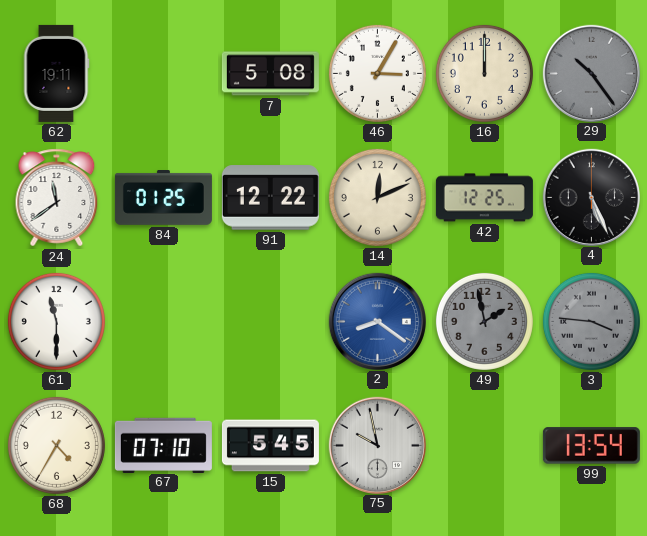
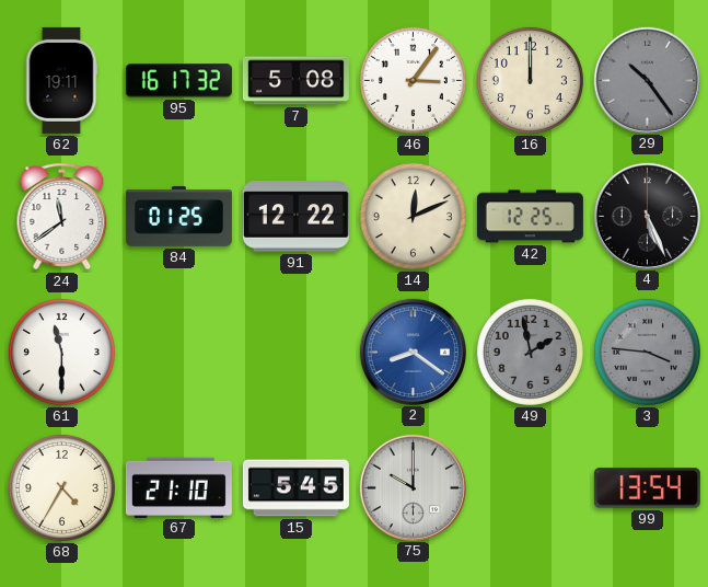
95: none -> 16:17
46: 3:05 -> 3:06
67: 07:10 -> 21:10
75: 9:58 -> 10:00
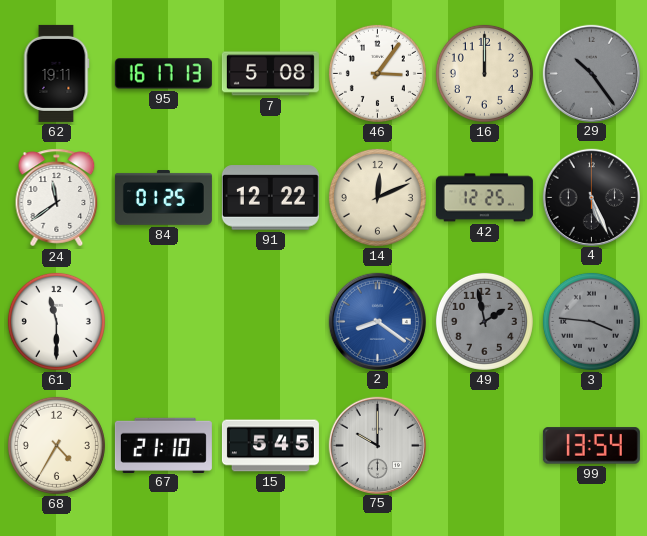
95: 16:17:32 -> 16:17:13
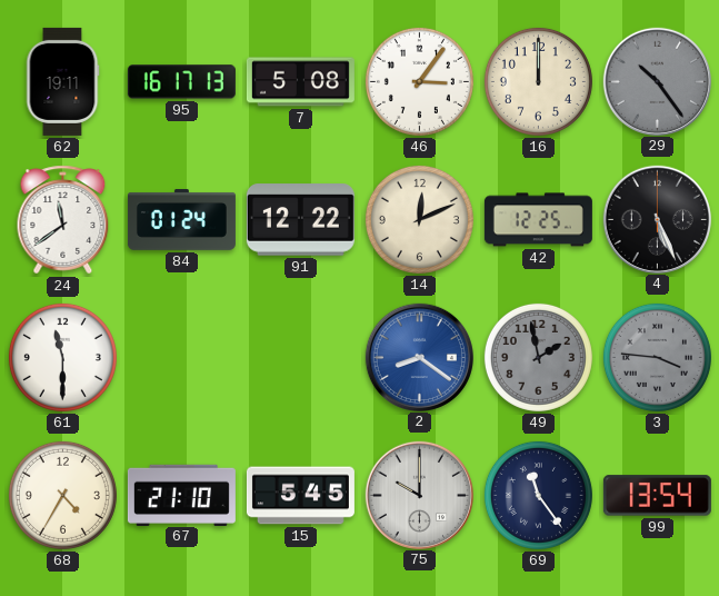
84: 01:25 -> 01:24
69: none -> 11:24
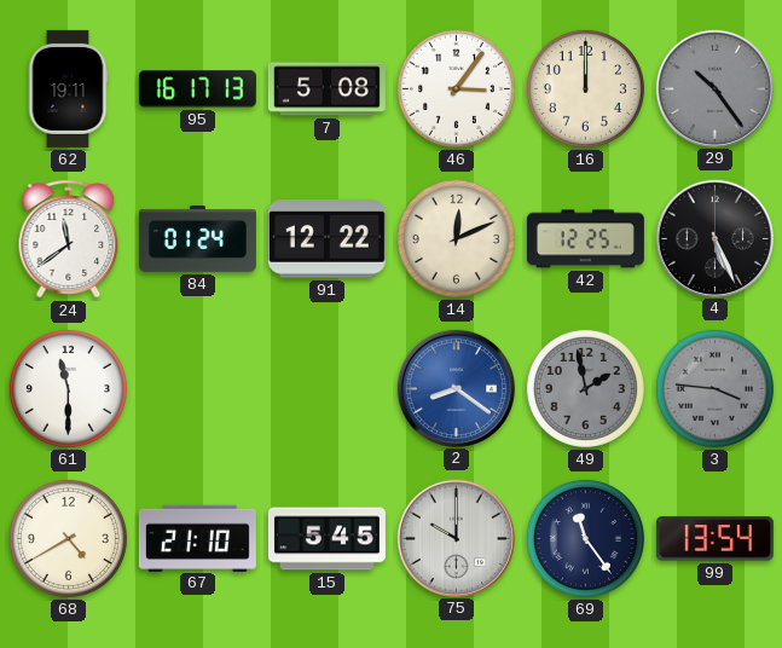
68: 4:35 -> 4:40
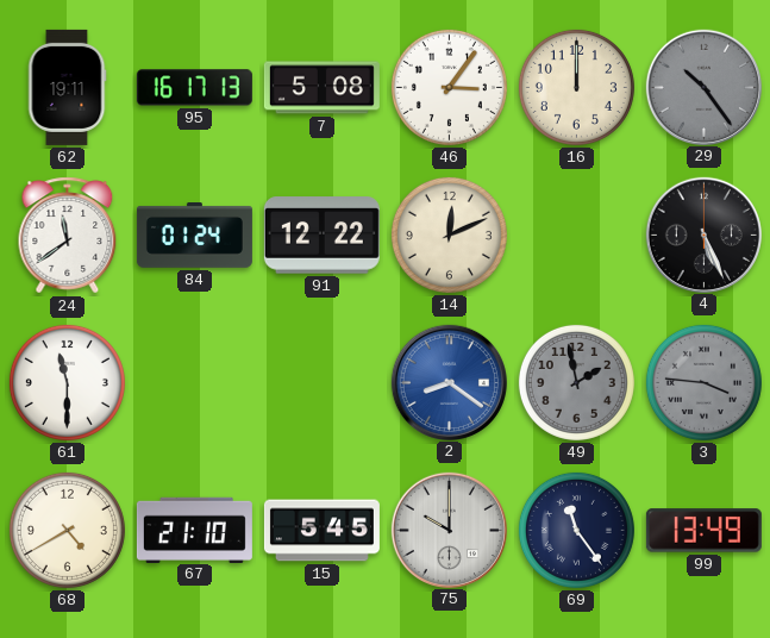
42: 12:25 -> none
99: 13:54 -> 13:49
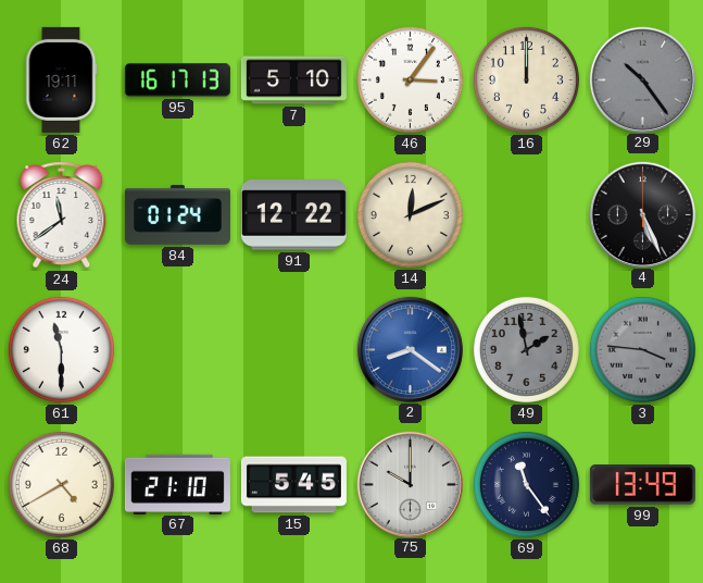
7: 5:08 -> 5:10
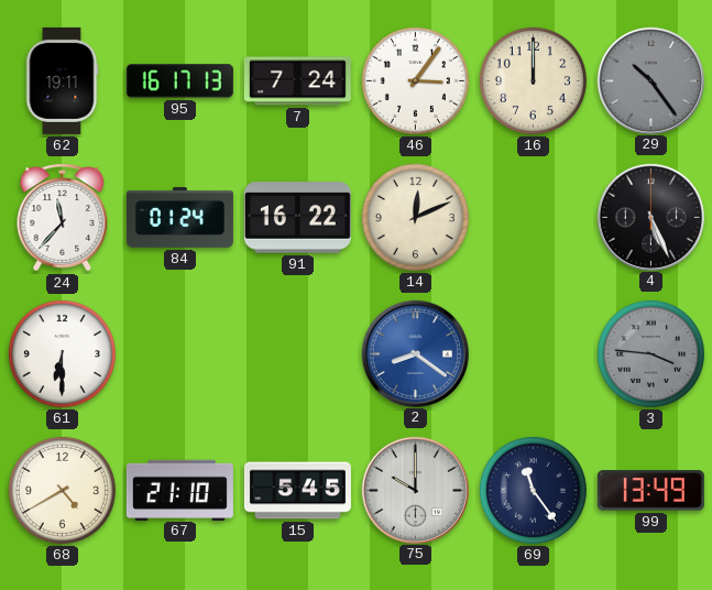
7: 5:10 -> 7:24
24: 11:39 -> 11:37
91: 12:22 -> 16:22
61: 11:30 -> 6:30
49: 1:58 -> none
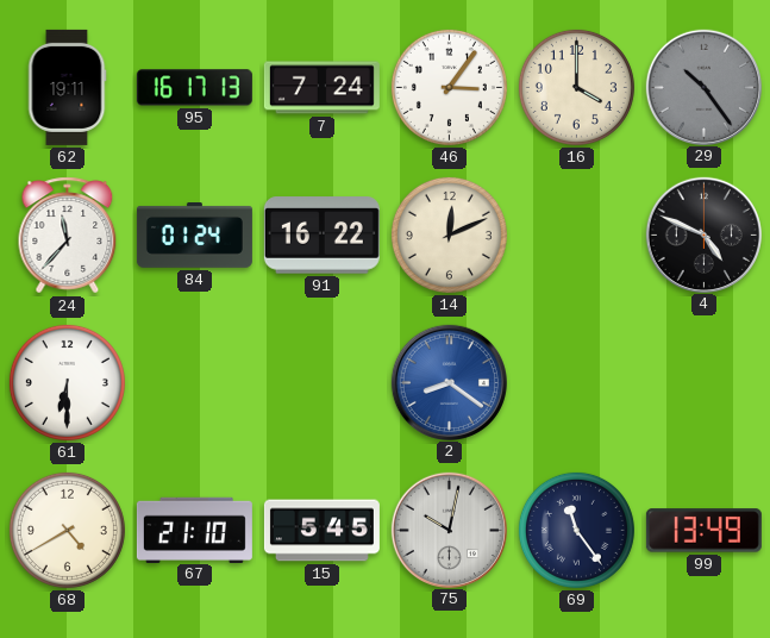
16: 12:00 -> 4:00
4: 5:26 -> 4:49
3: 3:46 -> none
75: 10:00 -> 10:02
